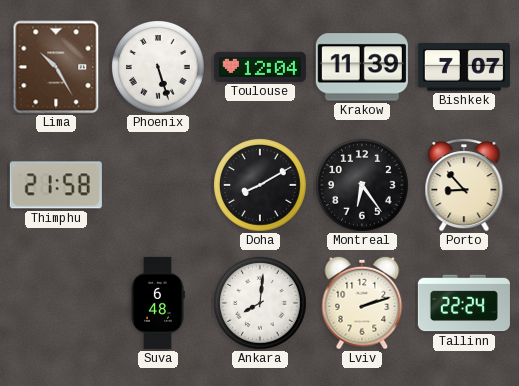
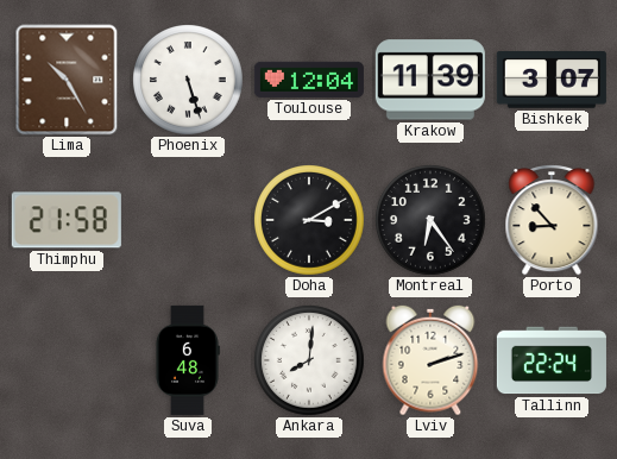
Bishkek: 7:07 -> 3:07
Doha: 8:10 -> 3:10
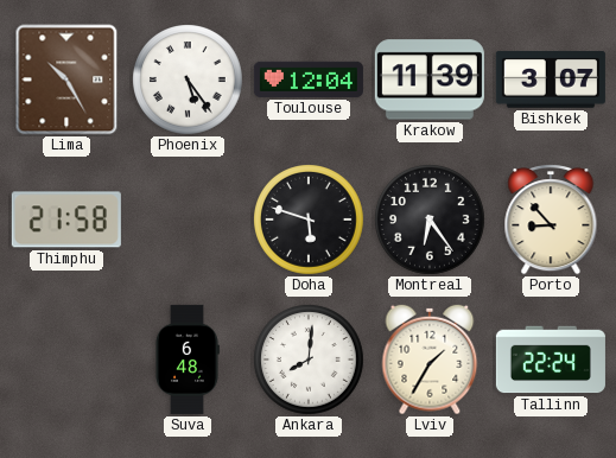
Phoenix: 5:27 -> 5:24
Doha: 3:10 -> 5:48
Lviv: 2:12 -> 1:35
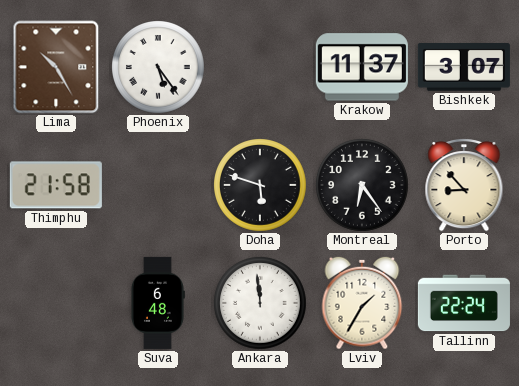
Toulouse: 12:04 -> none
Krakow: 11:39 -> 11:37
Ankara: 8:01 -> 11:59
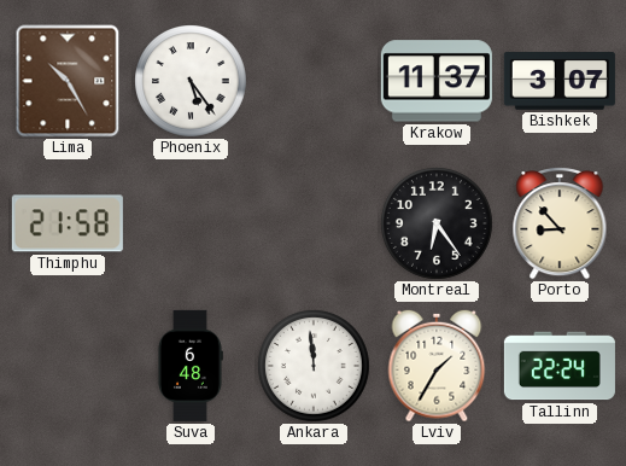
Doha: 5:48 -> none
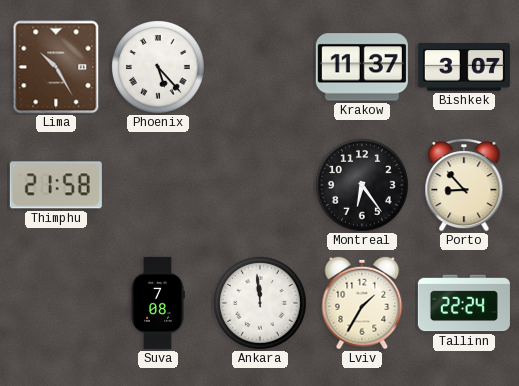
Phoenix: 5:24 -> 5:23
Suva: 6:48 -> 7:08
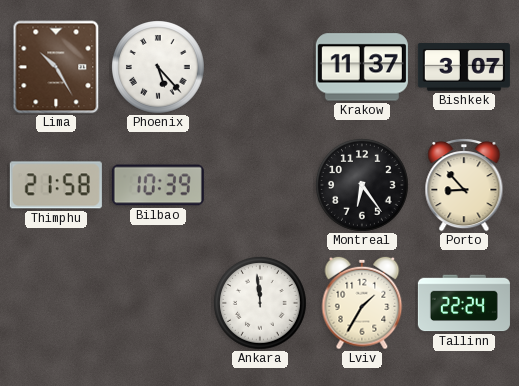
Bilbao: none -> 10:39
Suva: 7:08 -> none
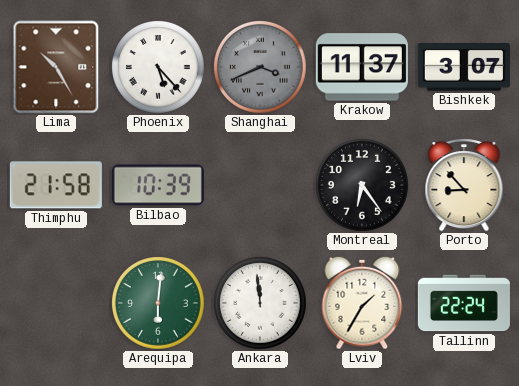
Shanghai: none -> 3:41
Arequipa: none -> 6:01
